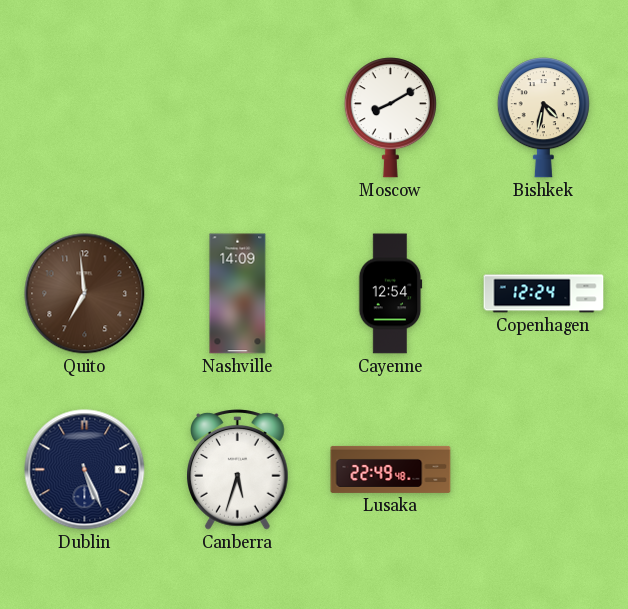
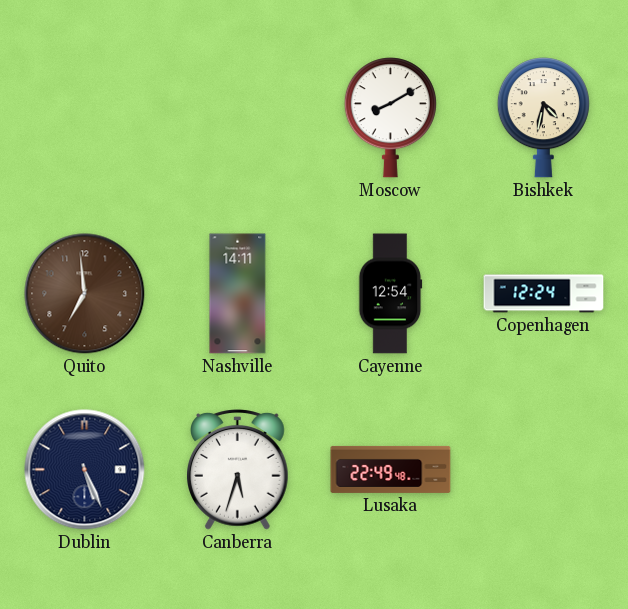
Nashville: 14:09 -> 14:11
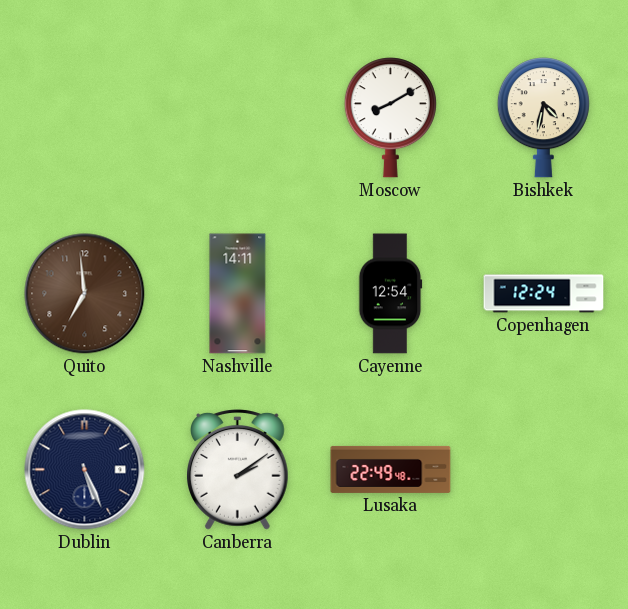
Canberra: 5:33 -> 2:09
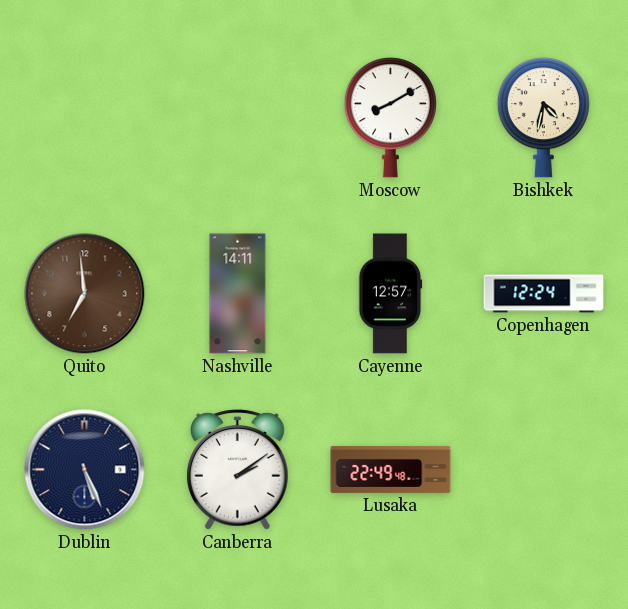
Cayenne: 12:54 -> 12:57
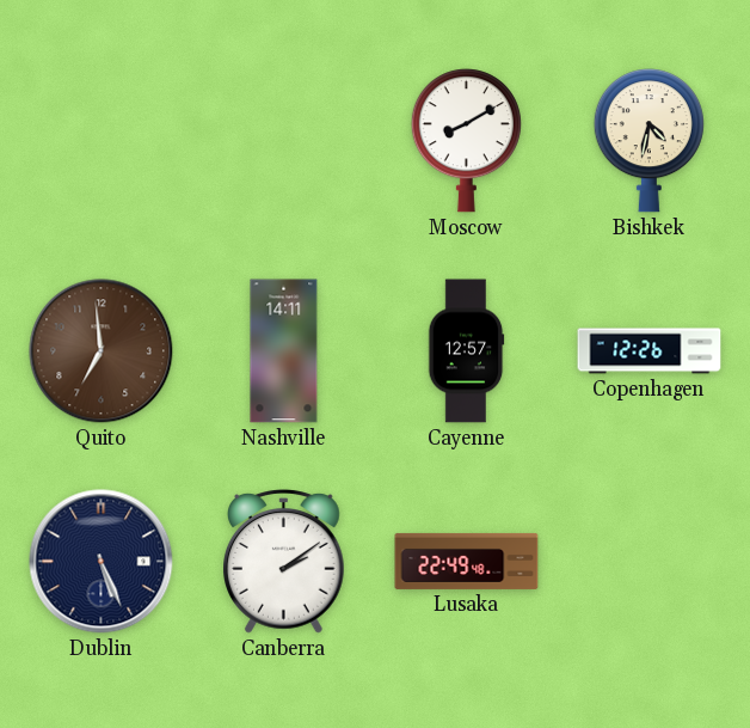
Copenhagen: 12:24 -> 12:26
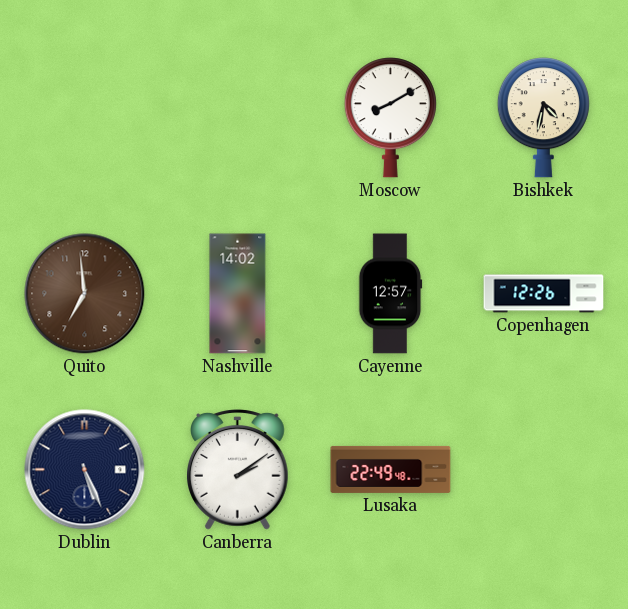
Nashville: 14:11 -> 14:02
